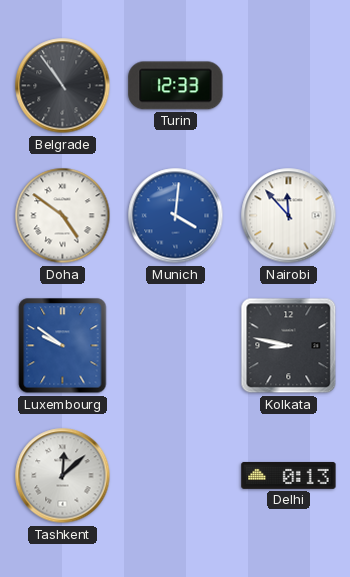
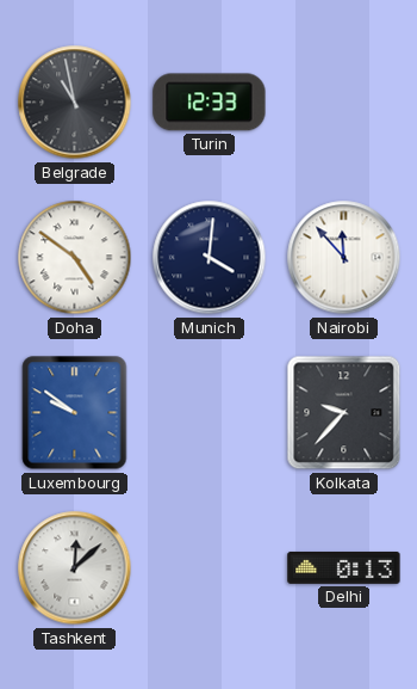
Belgrade: 10:54 -> 10:58
Munich dial: blue -> navy
Kolkata: 8:47 -> 9:37
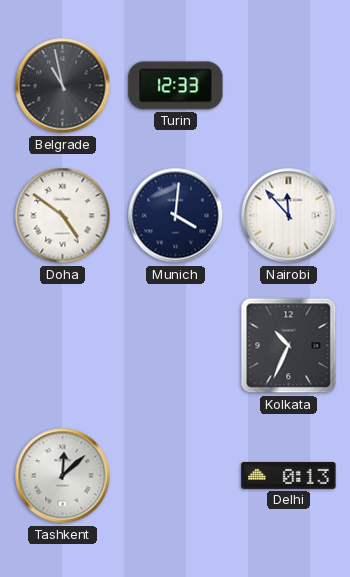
Luxembourg: 9:51 -> none
Kolkata: 9:37 -> 10:34
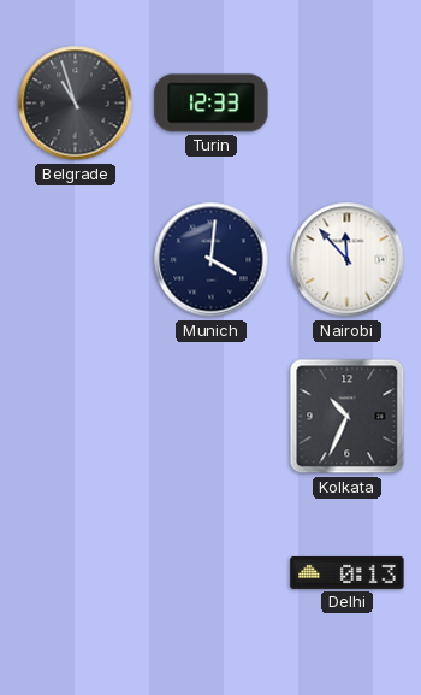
Belgrade: 10:58 -> 10:57
Doha: 4:51 -> none
Tashkent: 12:08 -> none
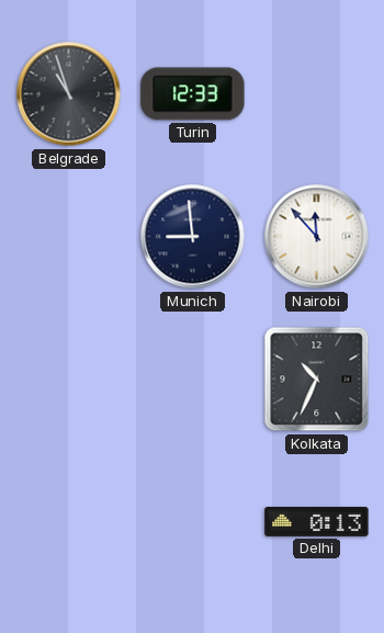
Munich: 4:01 -> 8:59
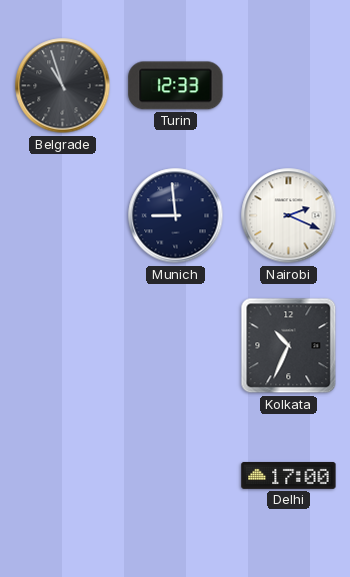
Nairobi: 11:53 -> 2:19
Delhi: 0:13 -> 17:00
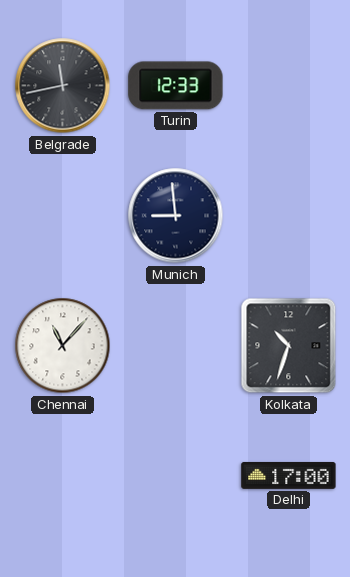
Belgrade: 10:57 -> 11:43
Nairobi: 2:19 -> none
Chennai: none -> 11:07
Kolkata: 10:34 -> 10:33
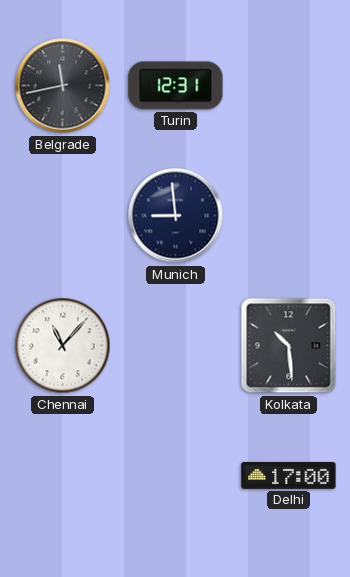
Turin: 12:33 -> 12:31
Kolkata: 10:33 -> 10:29
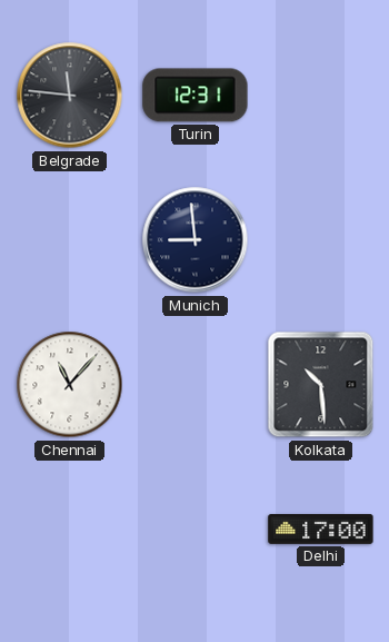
Belgrade: 11:43 -> 11:46
